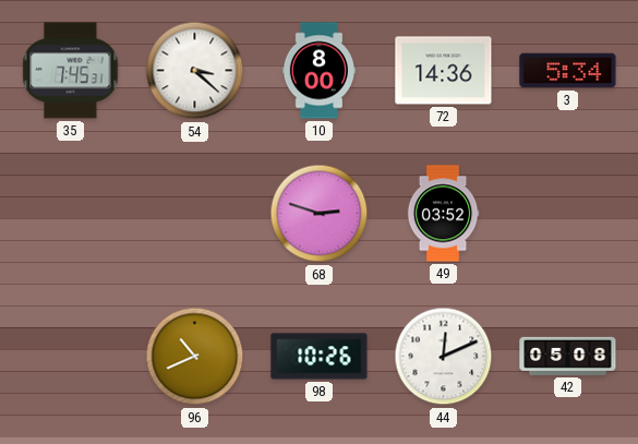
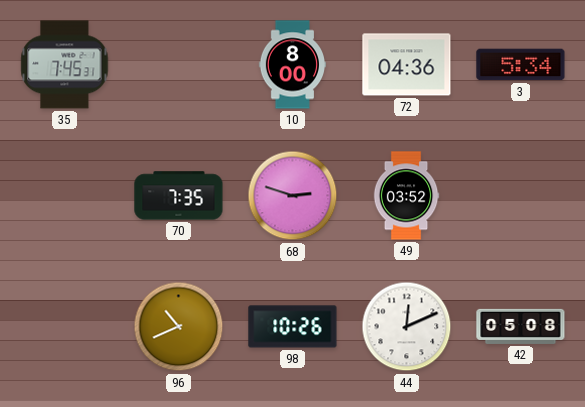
54: 3:22 -> none
72: 14:36 -> 04:36
70: none -> 7:35
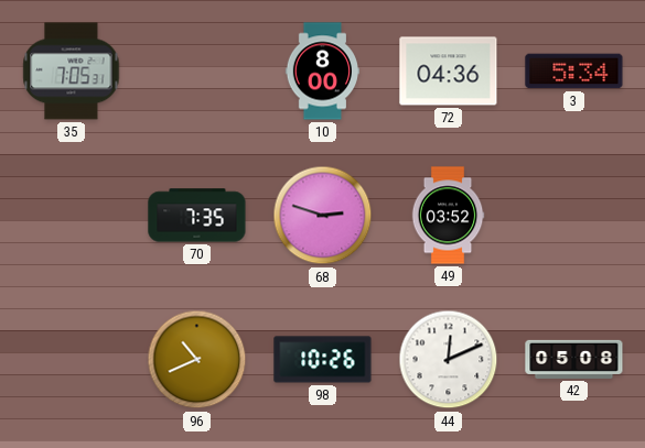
35: 7:45 -> 7:05
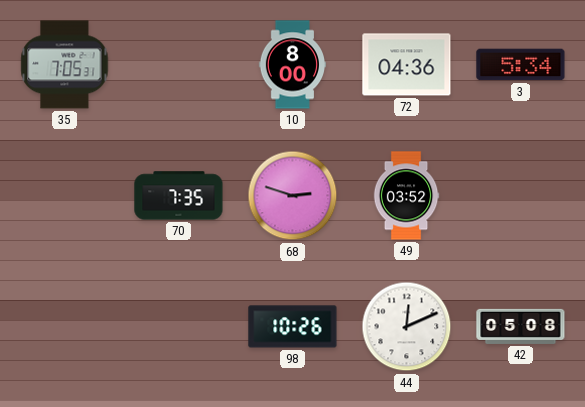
96: 10:41 -> none
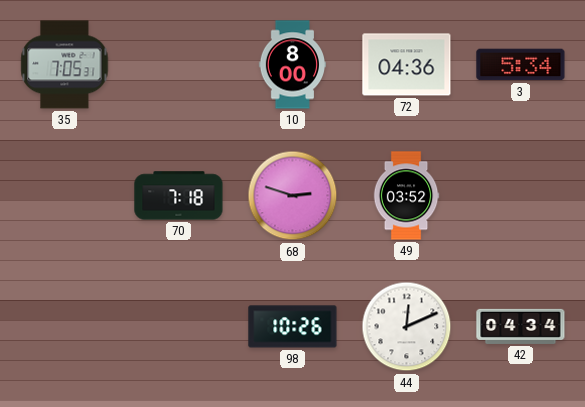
70: 7:35 -> 7:18
42: 05:08 -> 04:34
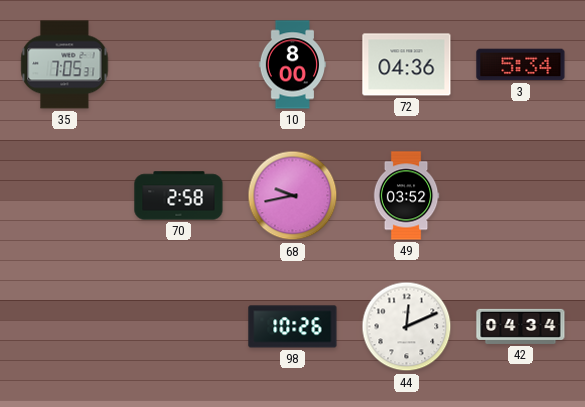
70: 7:18 -> 2:58
68: 2:48 -> 9:43
